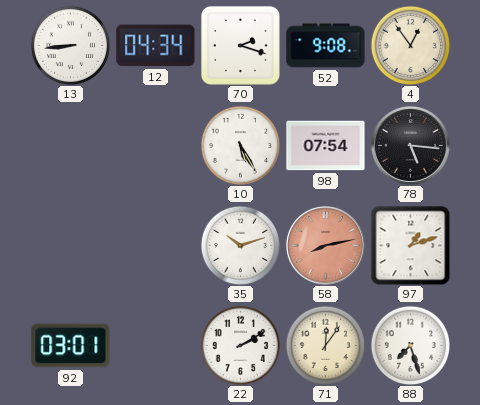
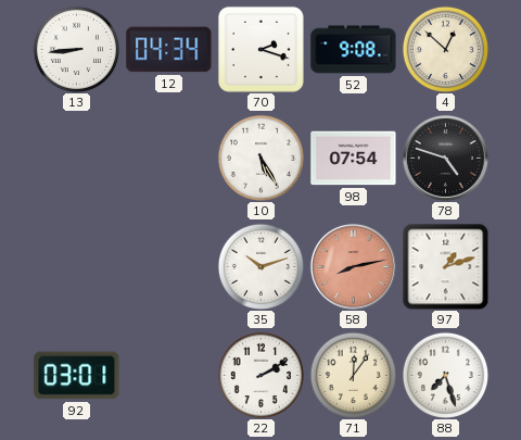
4: 12:54 -> 12:52
78: 5:16 -> 4:48
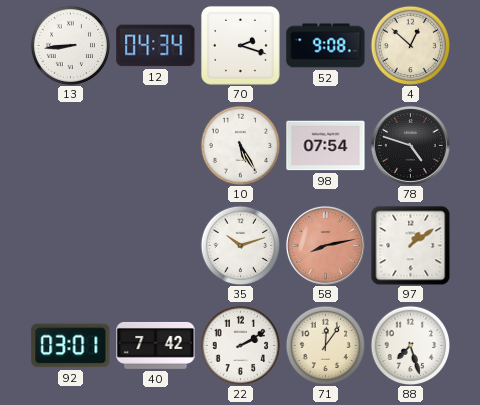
97: 1:12 -> 1:09
40: none -> 7:42
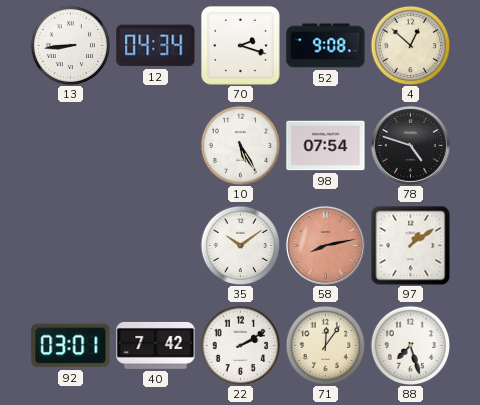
35: 10:12 -> 10:09
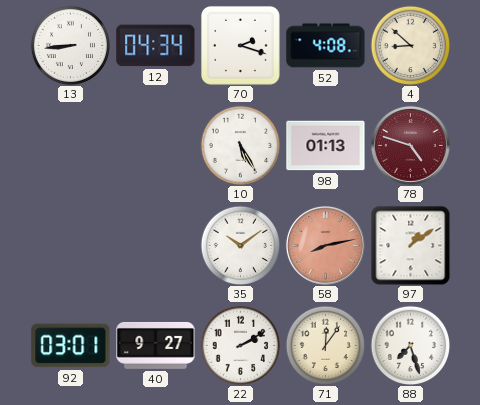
52: 9:08 -> 4:08
4: 12:52 -> 8:52
98: 07:54 -> 01:13
78 dial: black -> burgundy
40: 7:42 -> 9:27
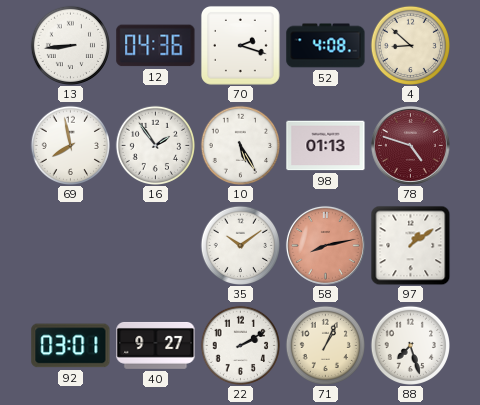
12: 04:34 -> 04:36
69: none -> 7:58
16: none -> 1:54
71: 12:06 -> 1:04
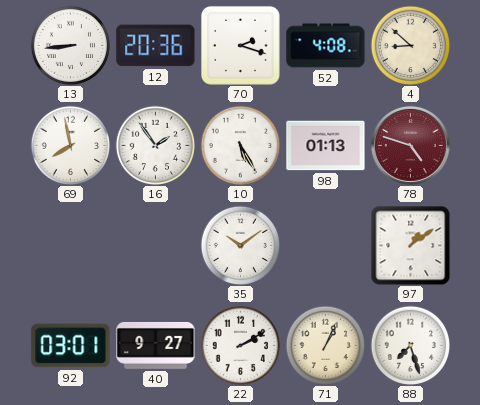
12: 04:36 -> 20:36
58: 8:13 -> none
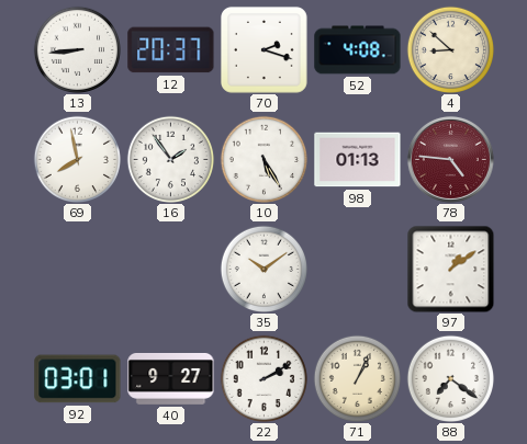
12: 20:36 -> 20:37
78: 4:48 -> 4:46
88: 7:27 -> 7:21
